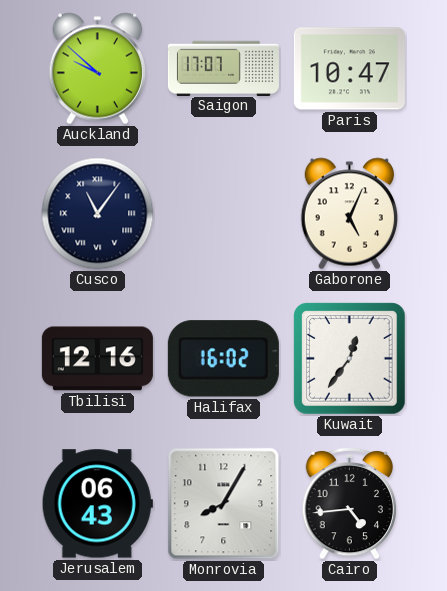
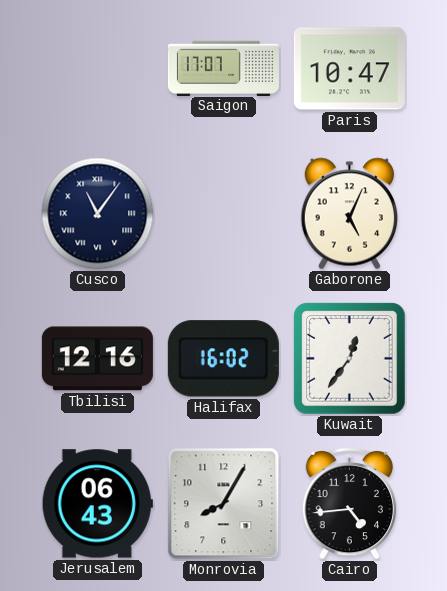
Auckland: 9:52 -> none
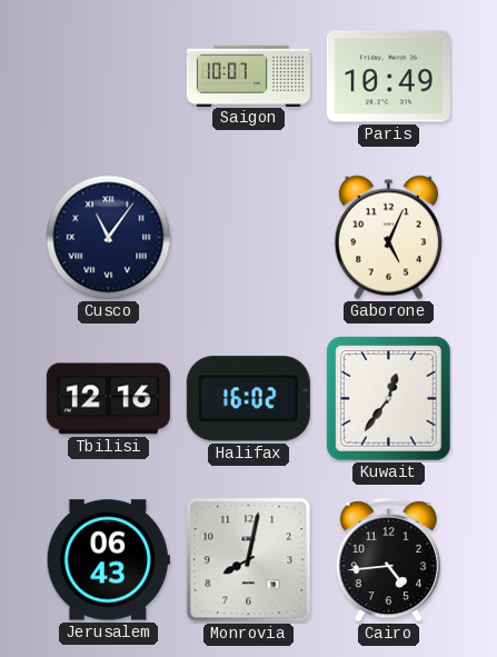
Saigon: 17:07 -> 10:07
Paris: 10:47 -> 10:49
Monrovia: 8:05 -> 8:02
